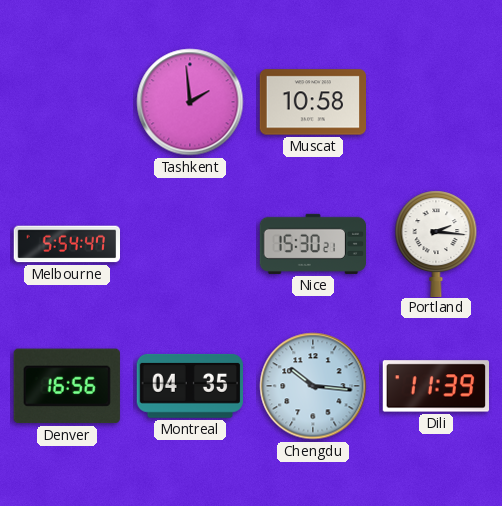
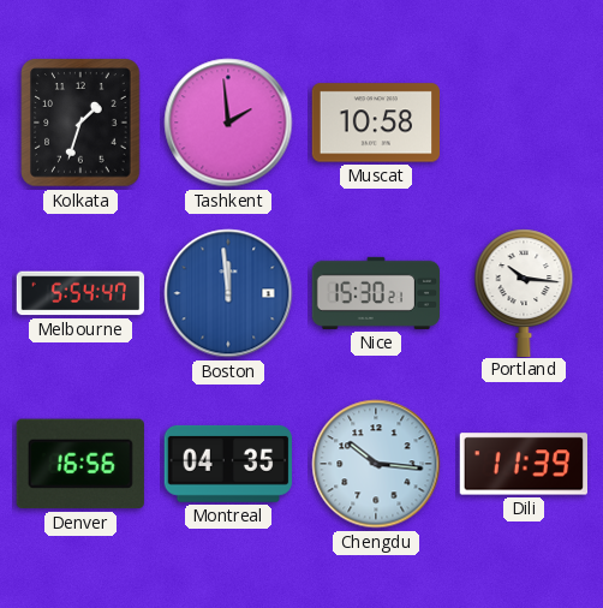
Kolkata: none -> 1:33
Boston: none -> 11:59
Portland: 2:16 -> 10:16
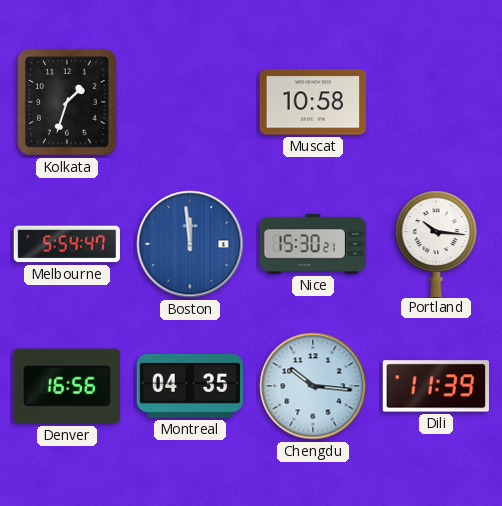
Tashkent: 1:59 -> none
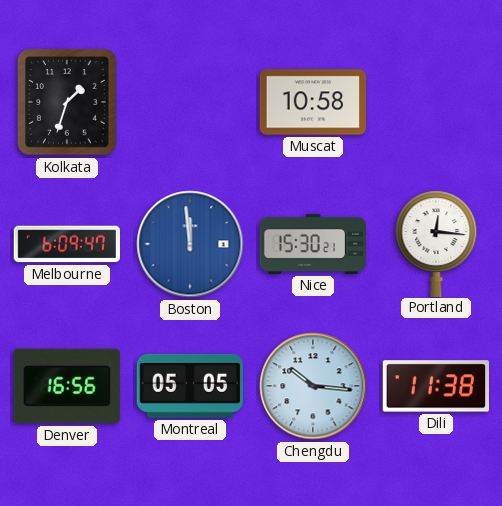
Melbourne: 5:54 -> 6:09
Portland: 10:16 -> 12:16
Montreal: 04:35 -> 05:05
Dili: 11:39 -> 11:38
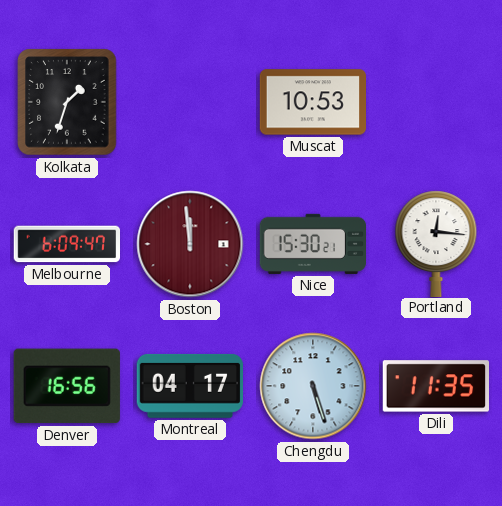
Muscat: 10:58 -> 10:53
Boston dial: blue -> burgundy
Montreal: 05:05 -> 04:17
Chengdu: 10:16 -> 5:27
Dili: 11:38 -> 11:35
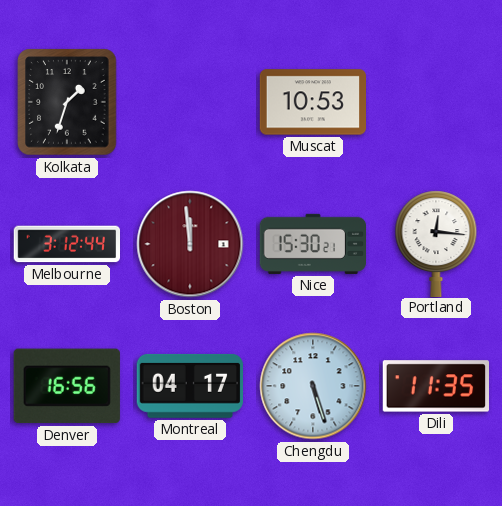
Melbourne: 6:09 -> 3:12
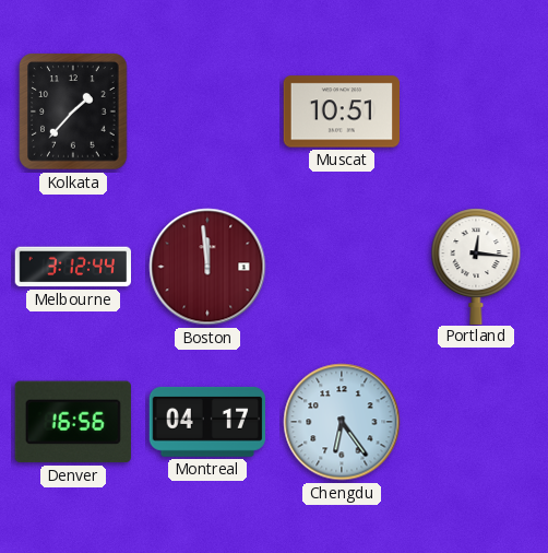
Kolkata: 1:33 -> 1:37
Muscat: 10:53 -> 10:51
Nice: 15:30 -> none
Chengdu: 5:27 -> 6:24
Dili: 11:35 -> none
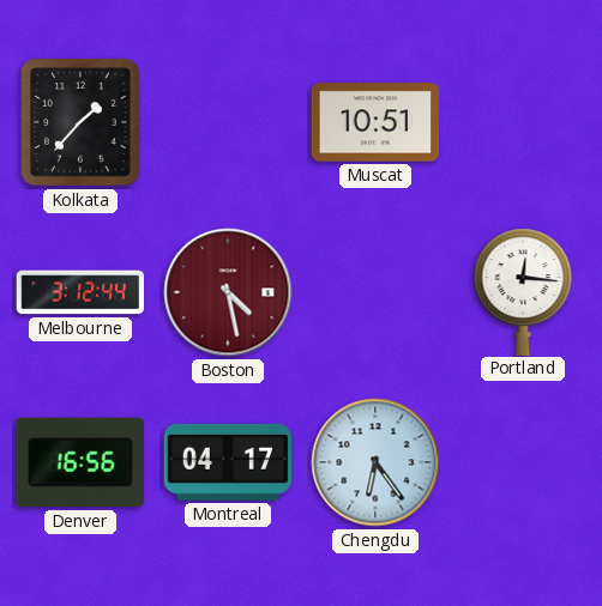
Boston: 11:59 -> 4:28
